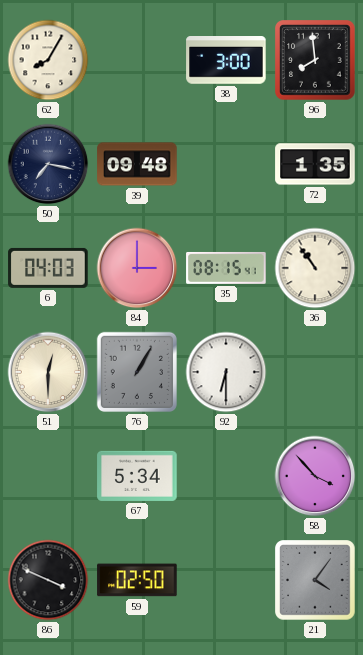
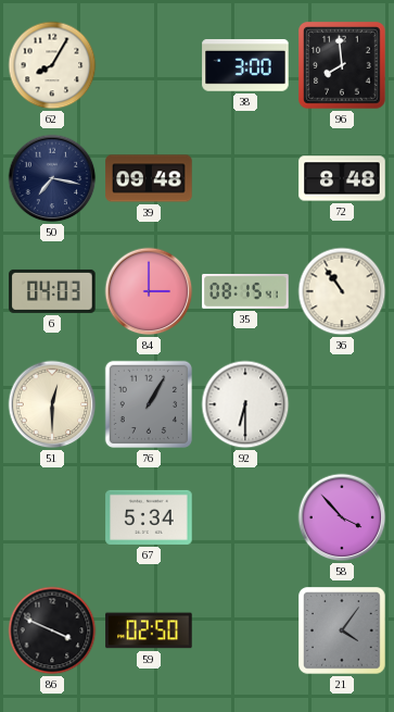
72: 1:35 -> 8:48
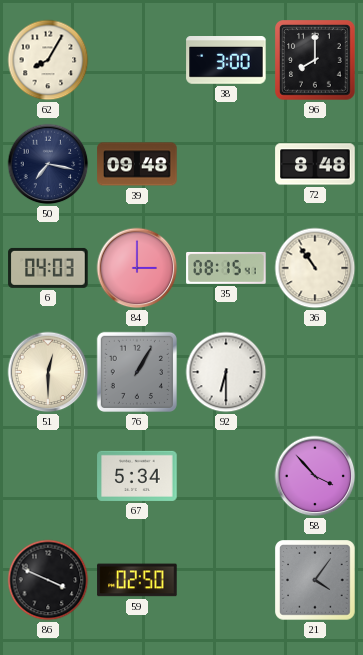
96: 7:59 -> 8:00
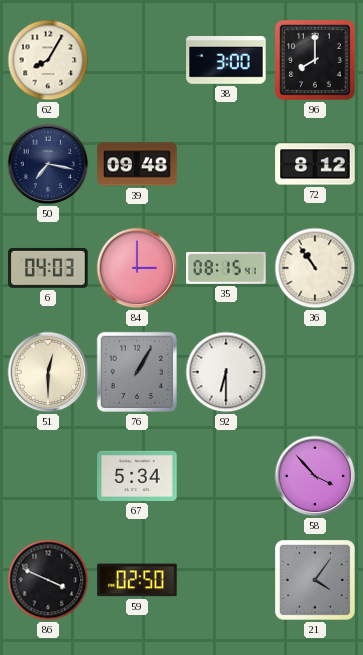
72: 8:48 -> 8:12
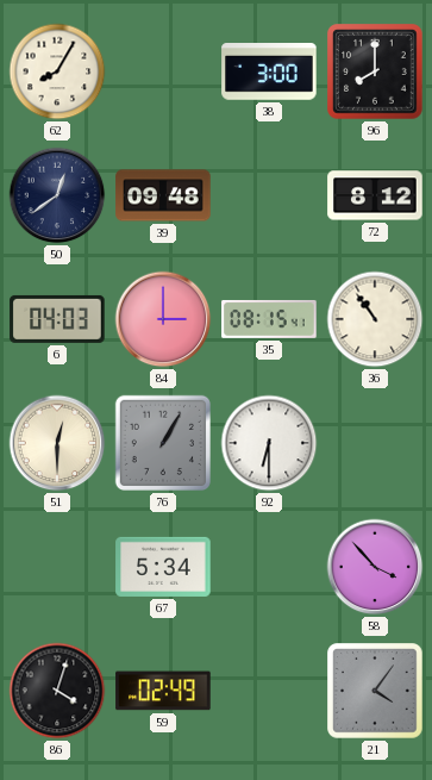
50: 7:17 -> 12:39
86: 3:49 -> 4:03
59: 02:50 -> 02:49
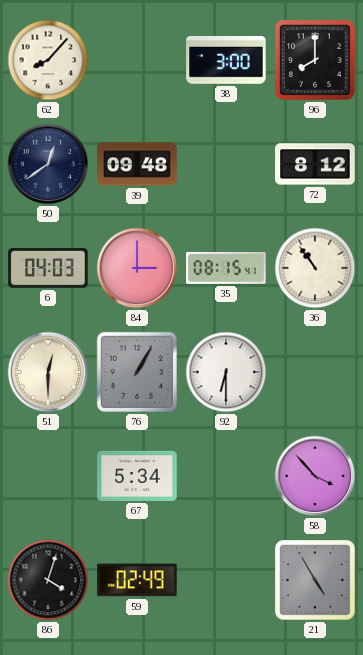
62: 8:05 -> 8:07
21: 4:06 -> 4:55
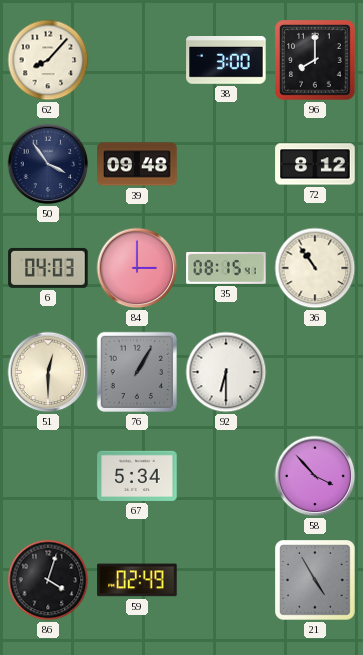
50: 12:39 -> 3:54
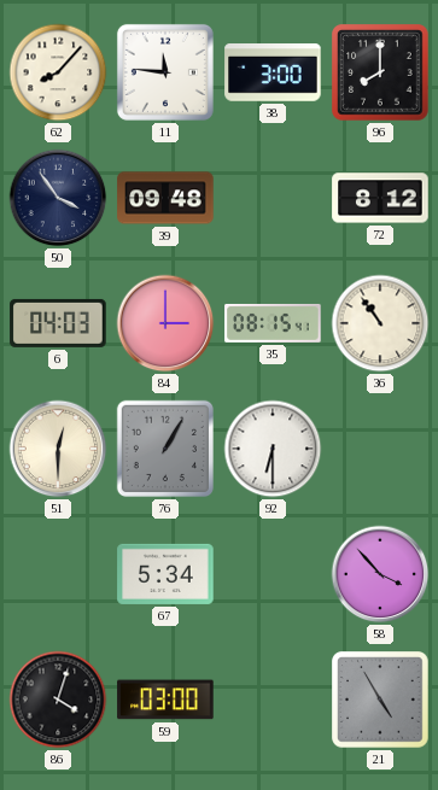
11: none -> 11:46
59: 02:49 -> 03:00
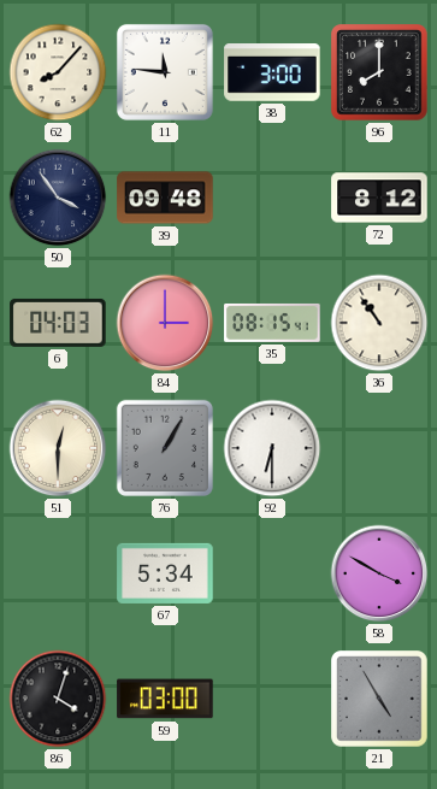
58: 3:53 -> 3:50
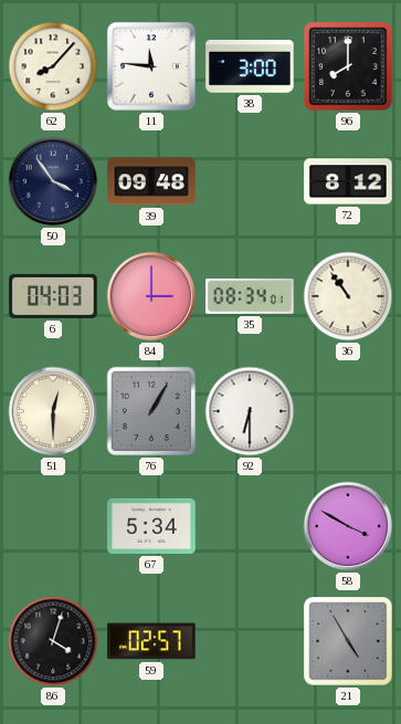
35: 08:15 -> 08:34
59: 03:00 -> 02:57
